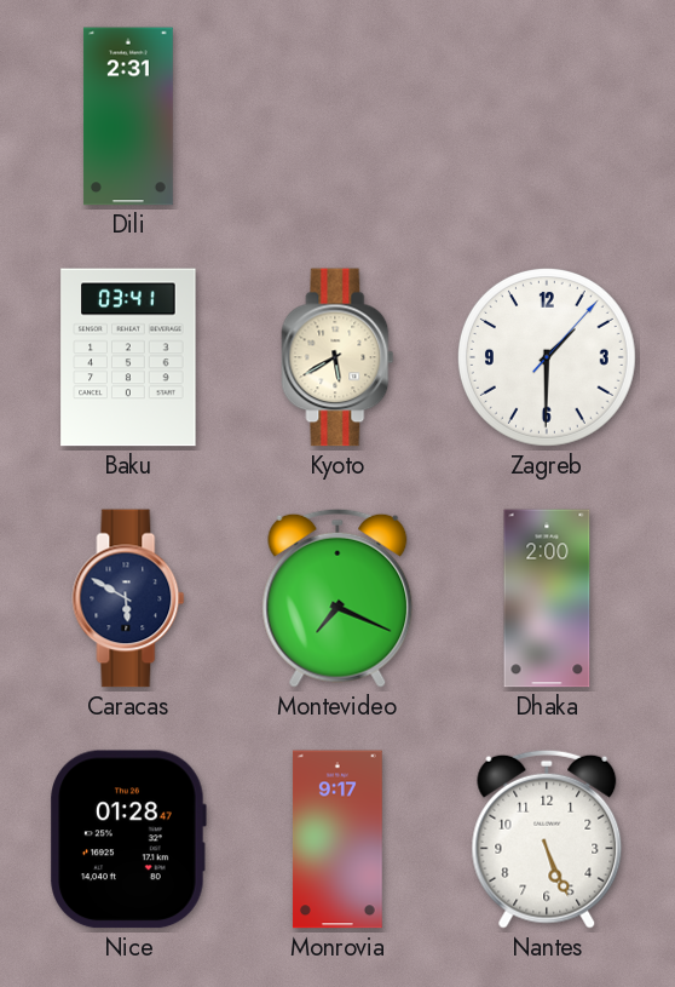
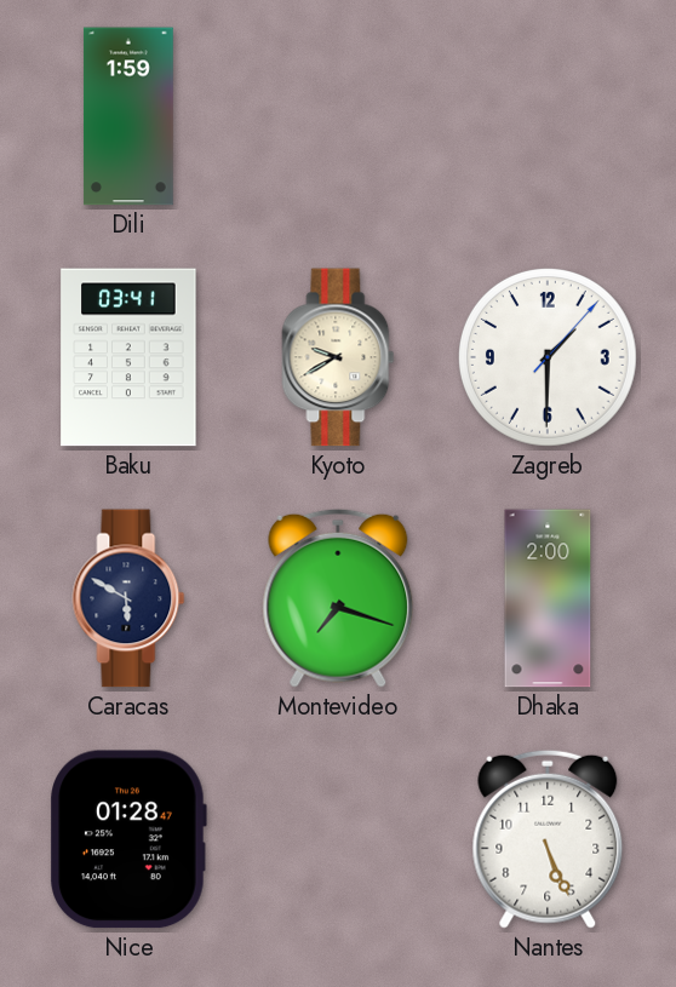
Dili: 2:31 -> 1:59
Kyoto: 5:40 -> 9:40
Montevideo: 7:19 -> 7:18
Monrovia: 9:17 -> none
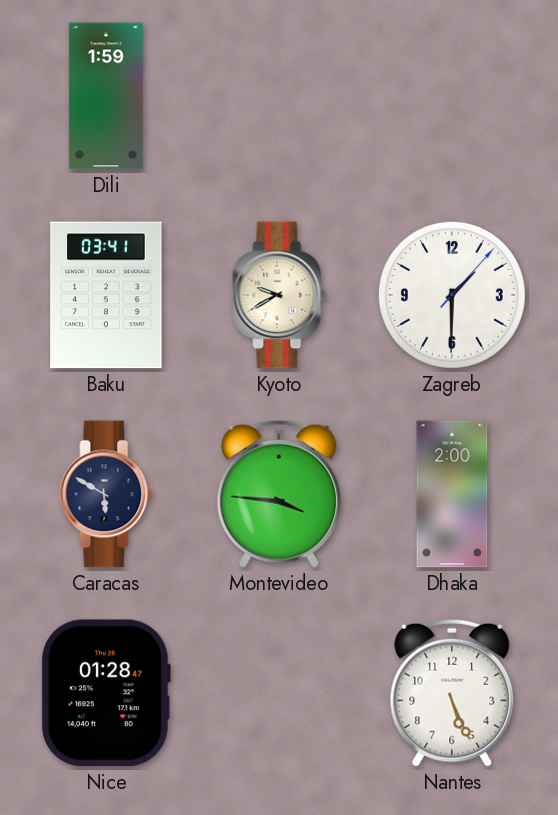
Montevideo: 7:18 -> 3:46
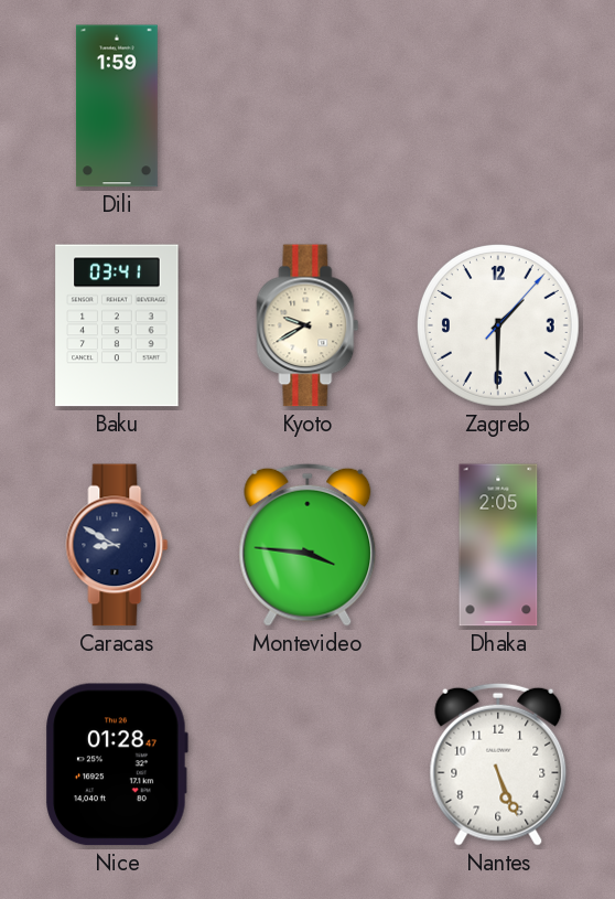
Caracas: 5:50 -> 8:50
Dhaka: 2:00 -> 2:05
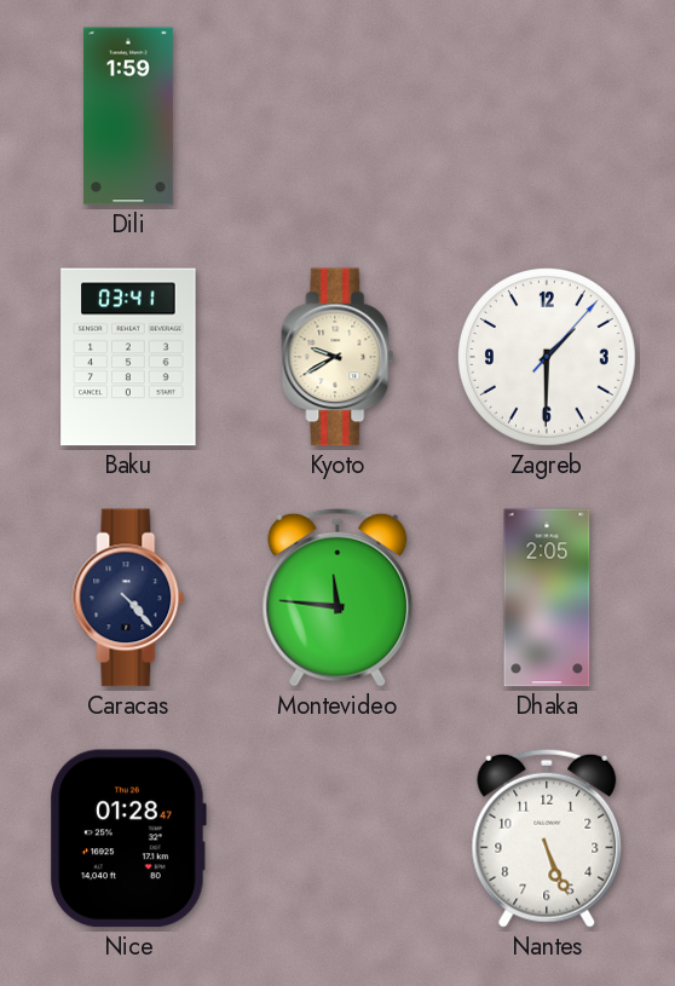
Caracas: 8:50 -> 4:23
Montevideo: 3:46 -> 11:46
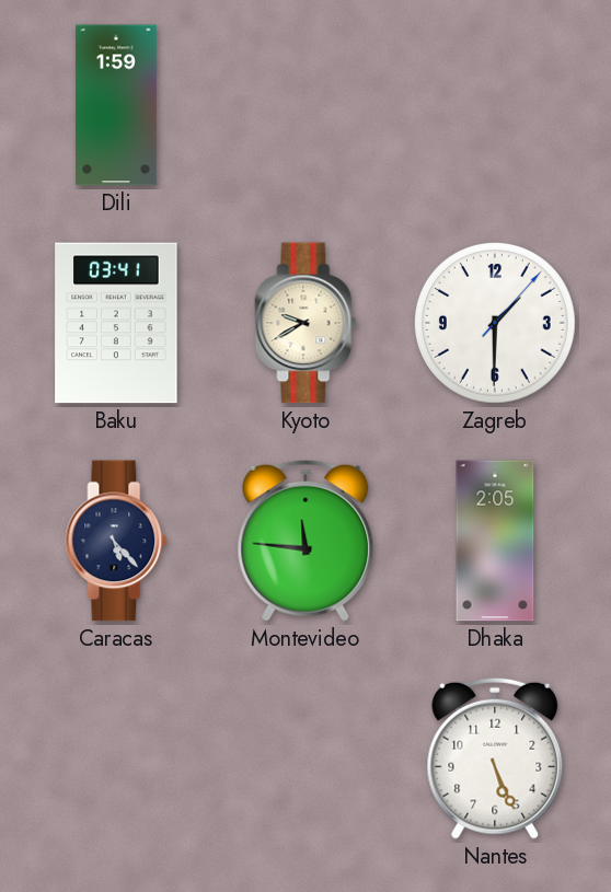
Caracas: 4:23 -> 5:23
Nice: 01:28 -> none
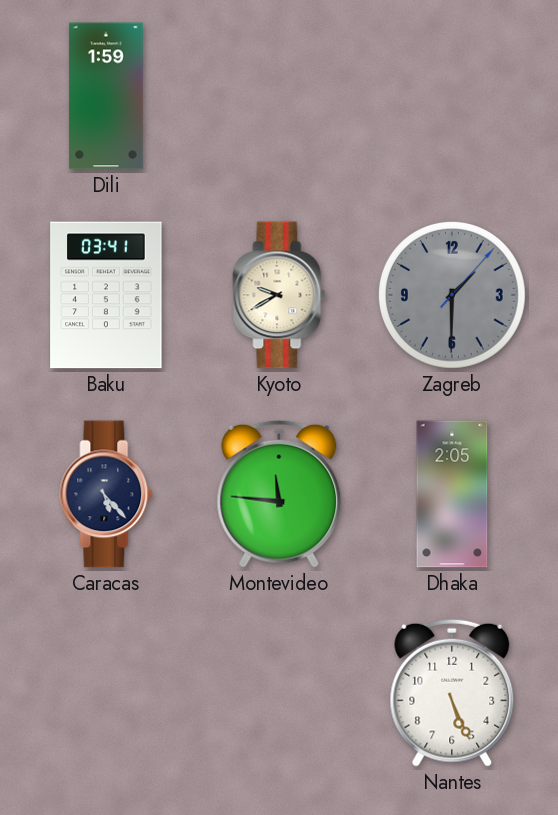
Zagreb dial: white -> grey
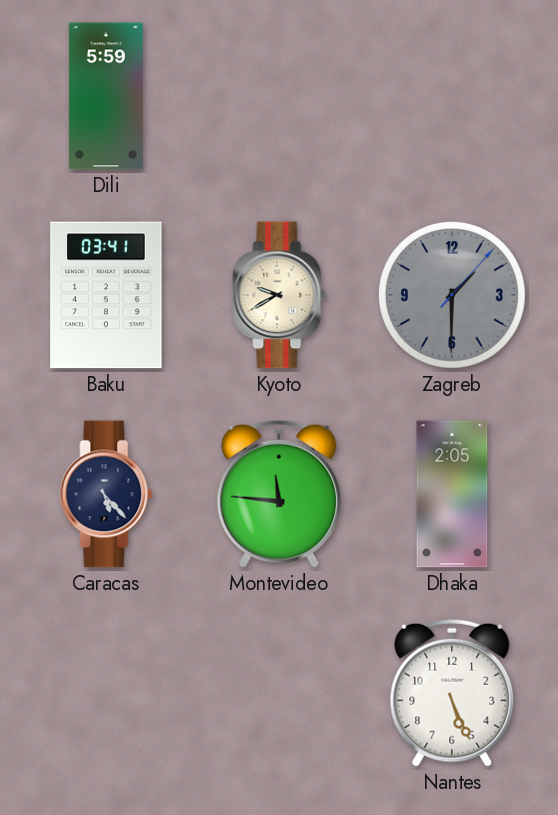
Dili: 1:59 -> 5:59
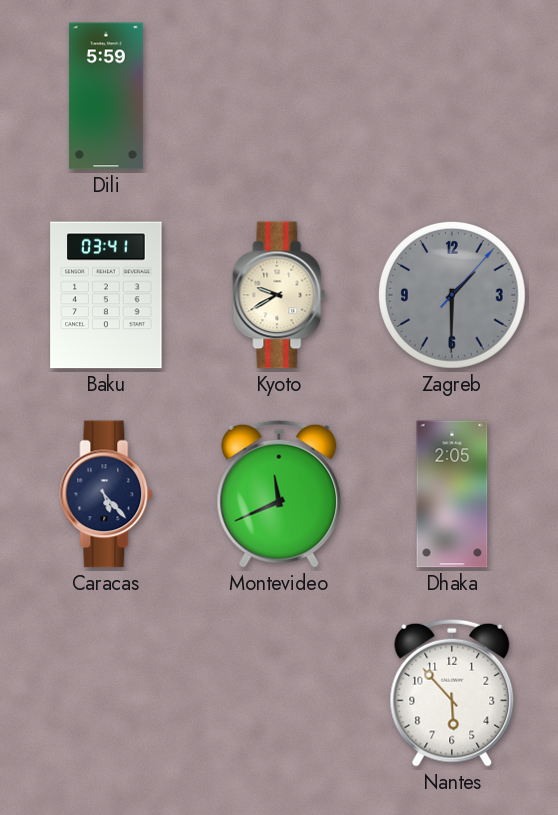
Montevideo: 11:46 -> 11:41
Nantes: 5:26 -> 5:53
